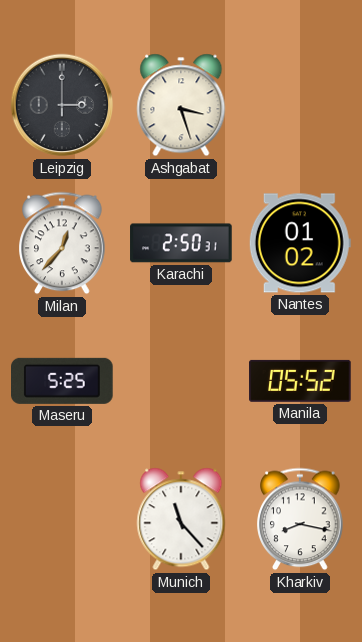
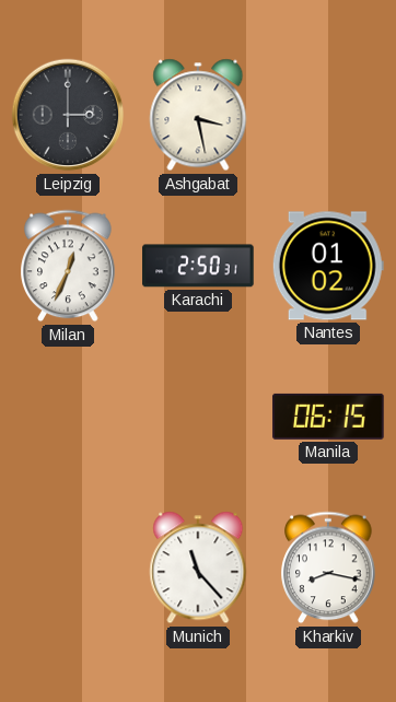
Ashgabat: 3:27 -> 3:28
Milan: 12:37 -> 12:34
Maseru: 5:25 -> none
Manila: 05:52 -> 06:15
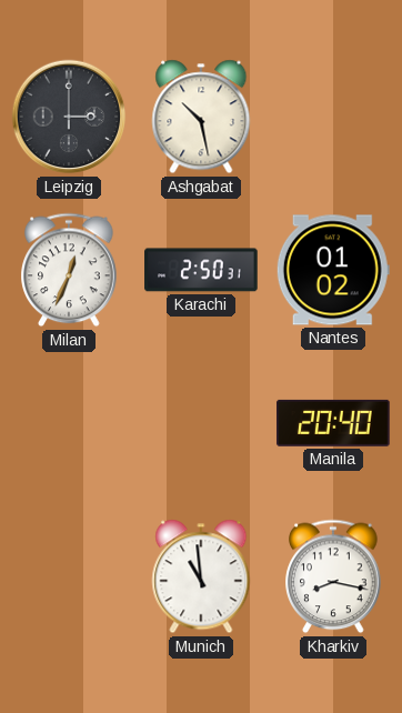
Ashgabat: 3:28 -> 10:28
Manila: 06:15 -> 20:40
Munich: 11:23 -> 10:59
